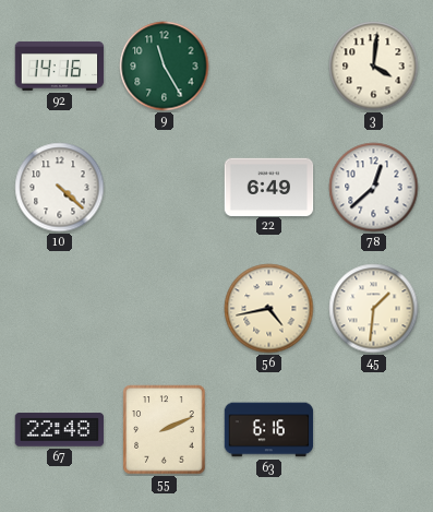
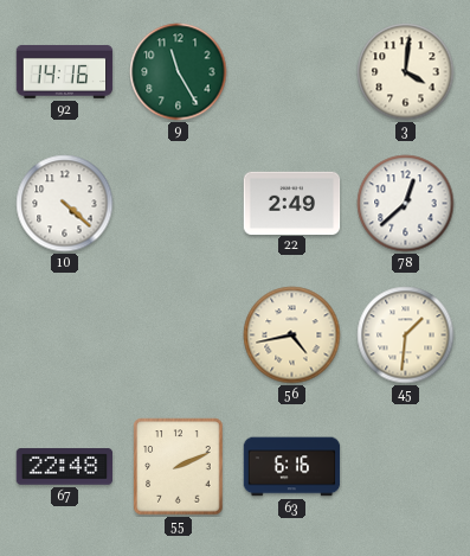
22: 6:49 -> 2:49
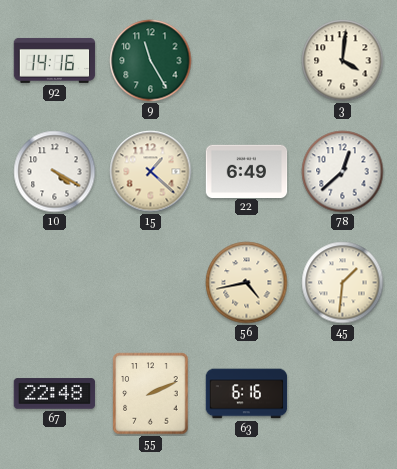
10: 4:22 -> 4:20
15: none -> 1:22
22: 2:49 -> 6:49
